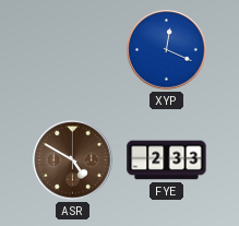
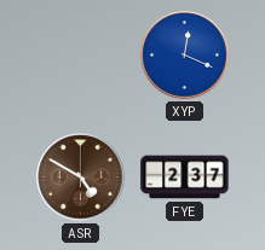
FYE: 2:33 -> 2:37
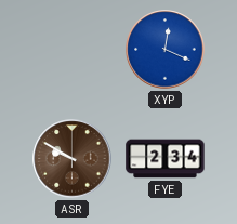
ASR: 4:50 -> 9:50
FYE: 2:37 -> 2:34
